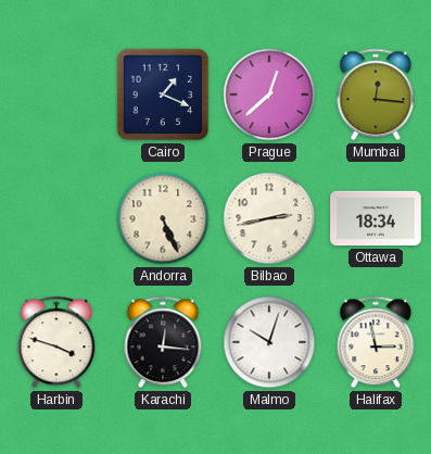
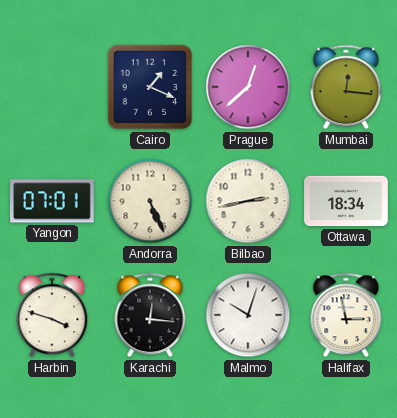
Yangon: none -> 07:01
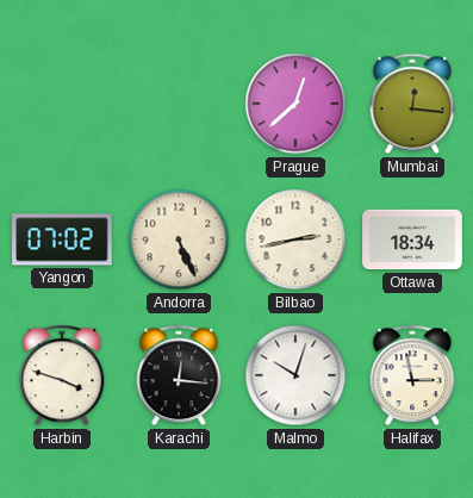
Cairo: 1:19 -> none
Yangon: 07:01 -> 07:02
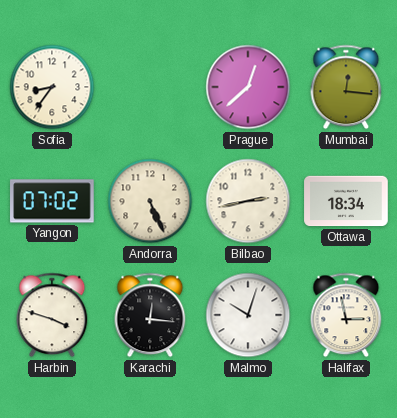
Sofia: none -> 8:36
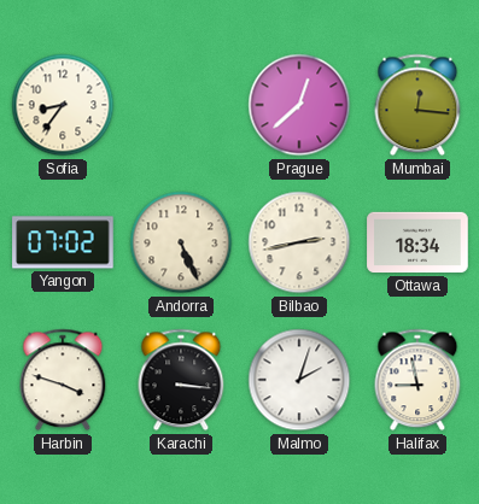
Karachi: 12:16 -> 3:16
Malmo: 10:03 -> 2:03
Halifax: 2:58 -> 8:58
